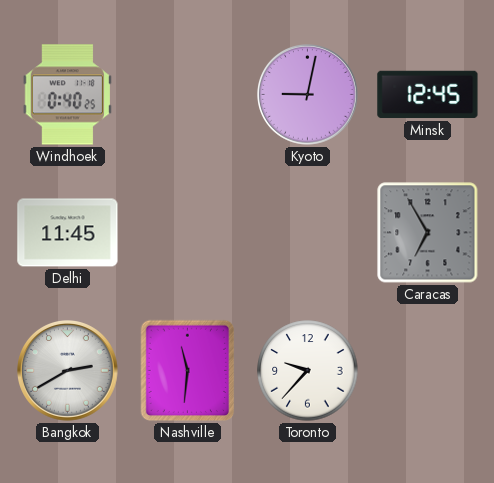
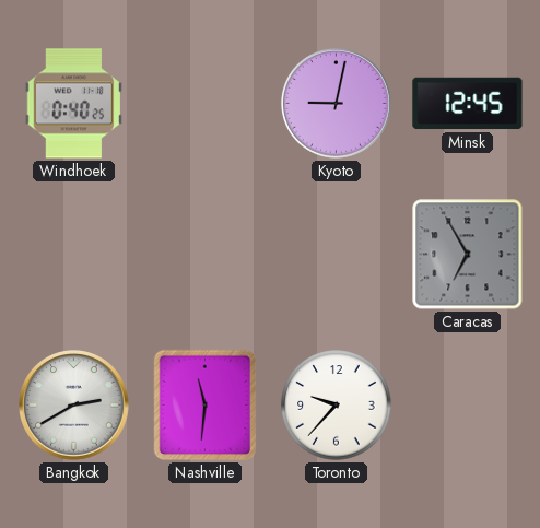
Delhi: 11:45 -> none
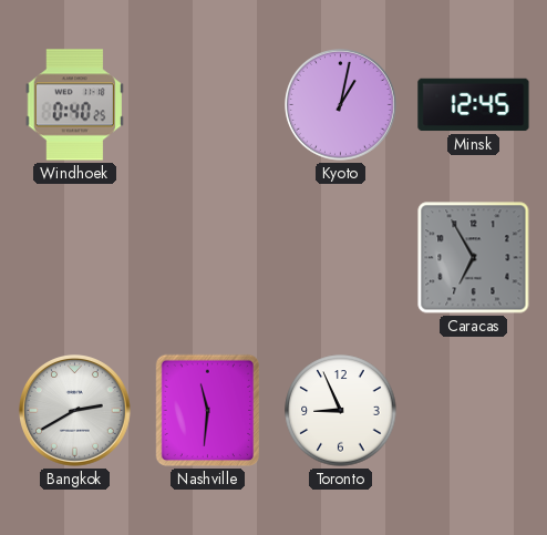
Kyoto: 9:02 -> 1:02
Toronto: 9:37 -> 8:56
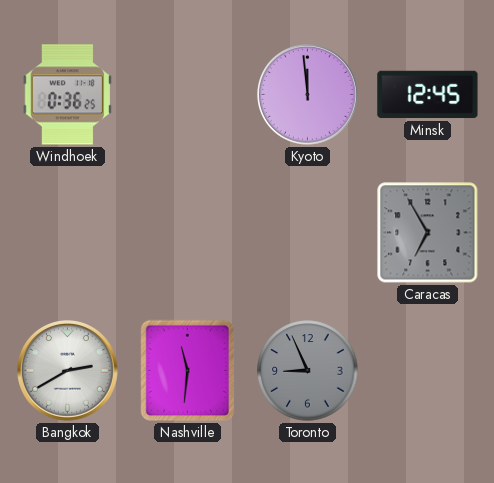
Windhoek: 0:40 -> 0:36
Kyoto: 1:02 -> 11:59
Toronto dial: white -> grey
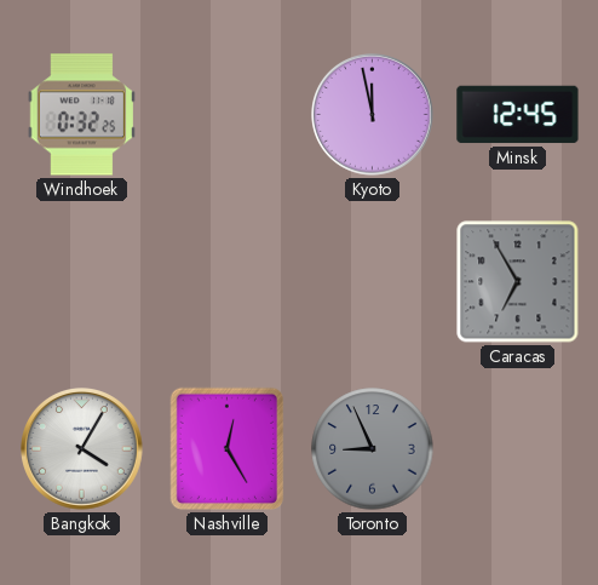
Windhoek: 0:36 -> 0:32
Kyoto: 11:59 -> 11:58
Bangkok: 2:40 -> 4:05
Nashville: 11:31 -> 12:25
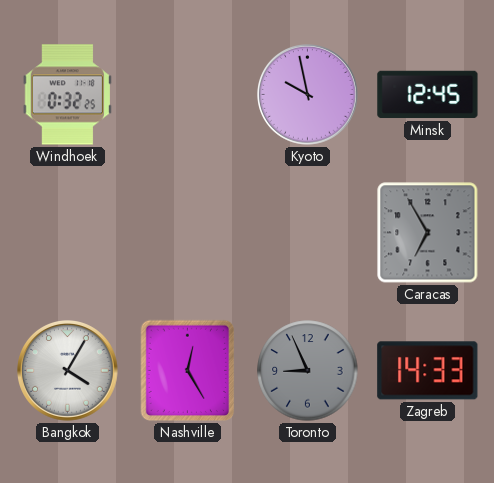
Kyoto: 11:58 -> 9:58
Zagreb: none -> 14:33
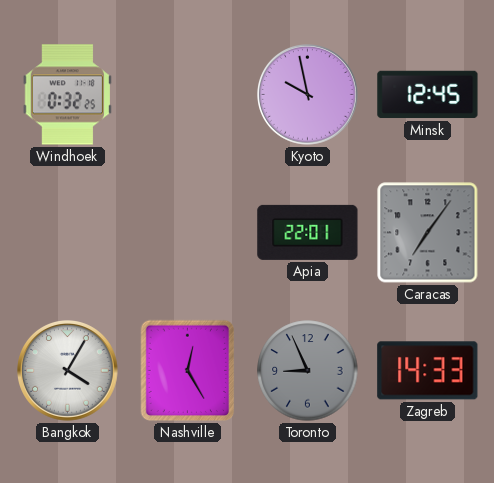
Apia: none -> 22:01
Caracas: 6:55 -> 7:06
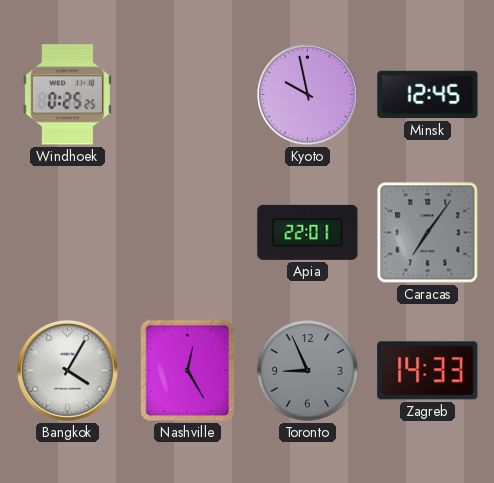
Windhoek: 0:32 -> 0:25
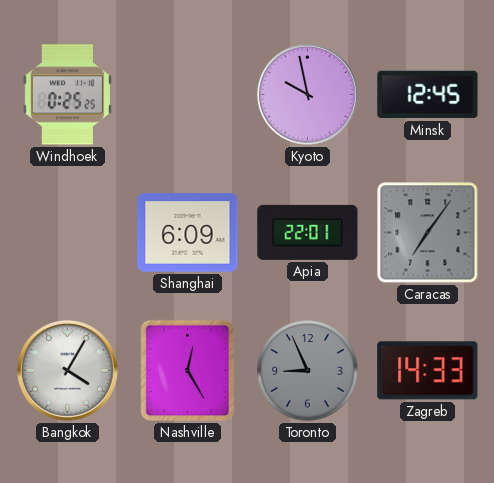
Shanghai: none -> 6:09
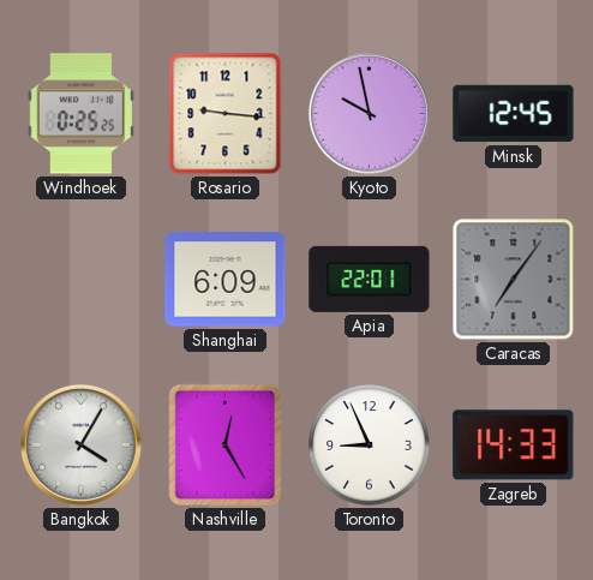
Rosario: none -> 9:16
Toronto dial: grey -> white
